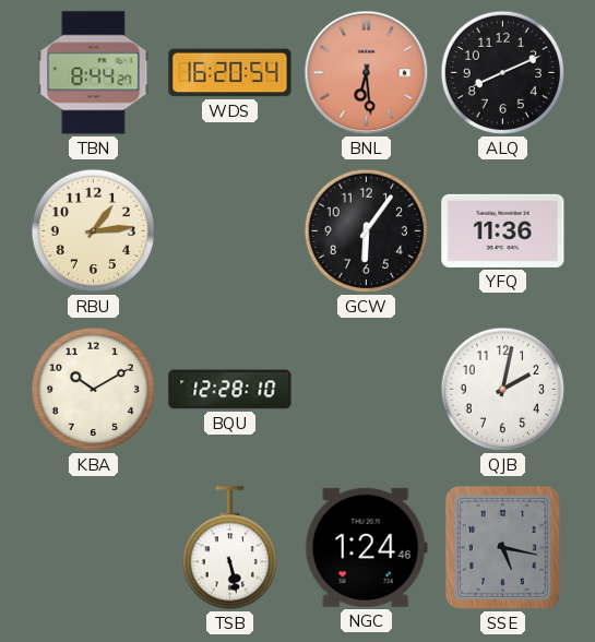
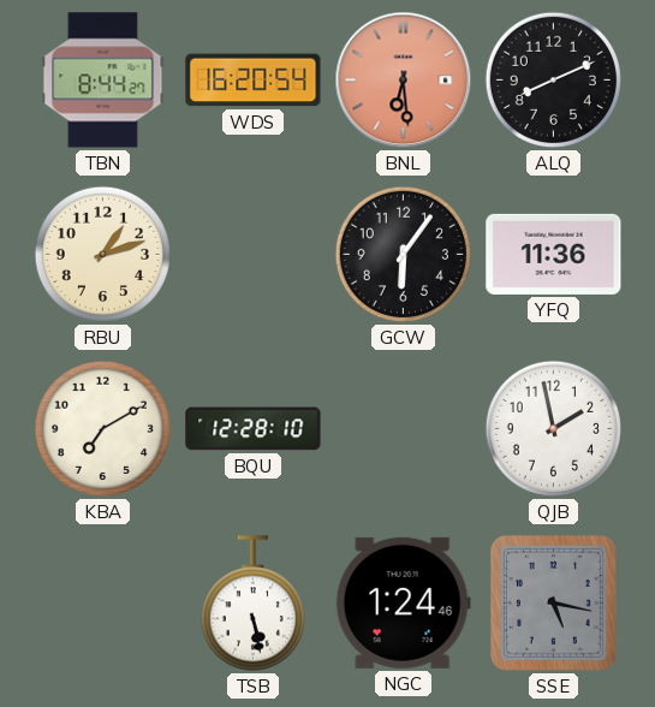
RBU: 1:14 -> 1:12
KBA: 10:10 -> 7:10
QJB: 2:02 -> 1:58
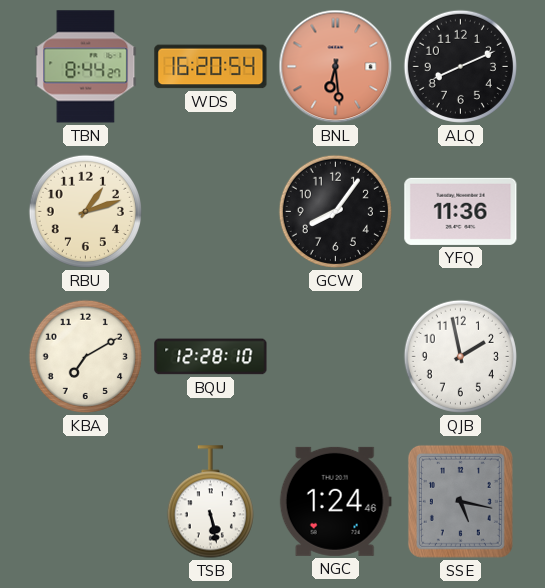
GCW: 6:06 -> 8:06
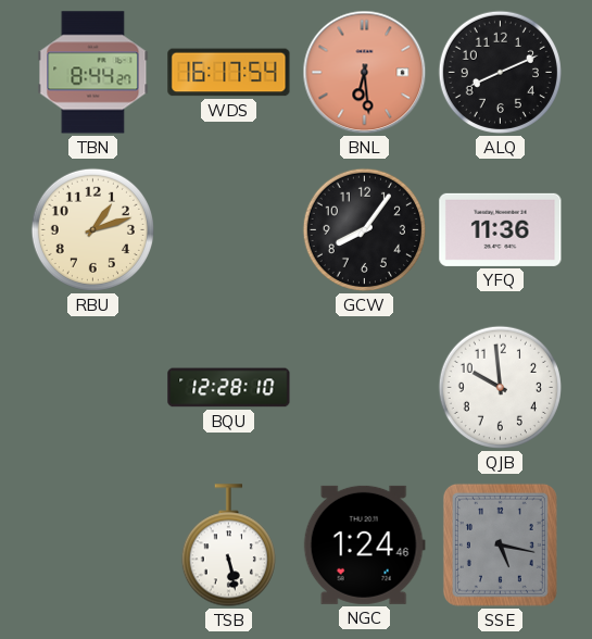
WDS: 16:20 -> 16:17
KBA: 7:10 -> none
QJB: 1:58 -> 9:59
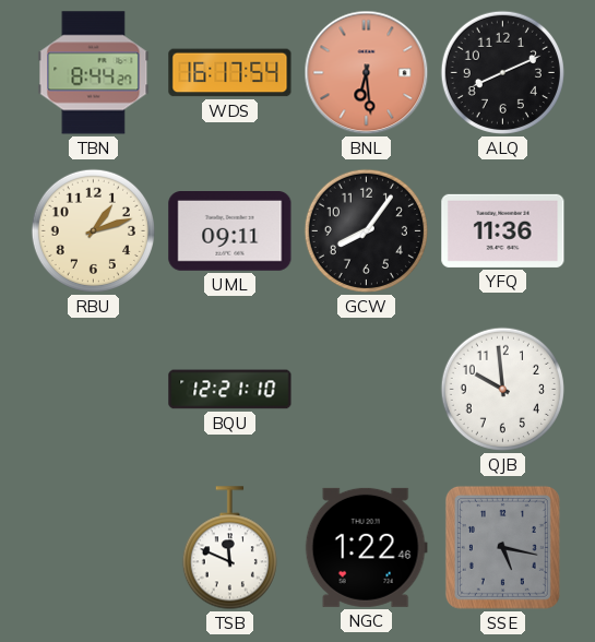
UML: none -> 09:11
BQU: 12:28 -> 12:21
TSB: 5:28 -> 11:49
NGC: 1:24 -> 1:22
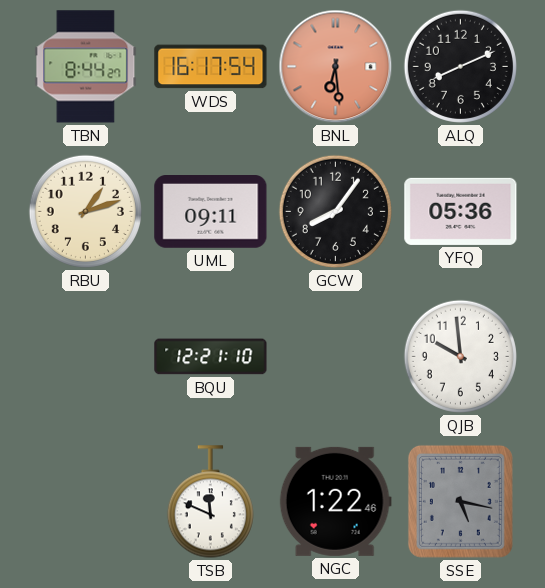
YFQ: 11:36 -> 05:36
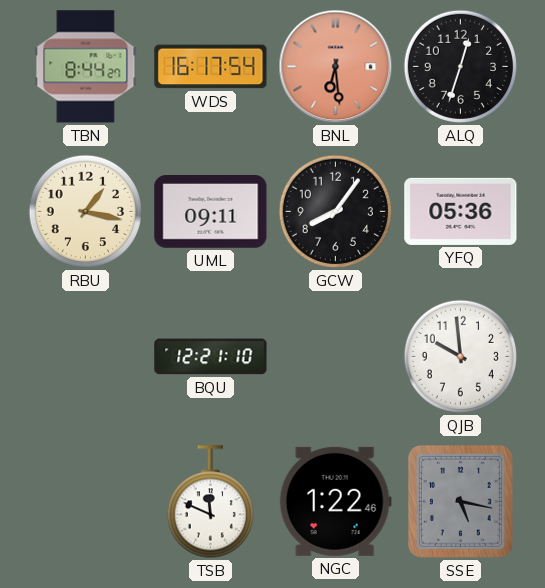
ALQ: 8:11 -> 12:33
RBU: 1:12 -> 1:17
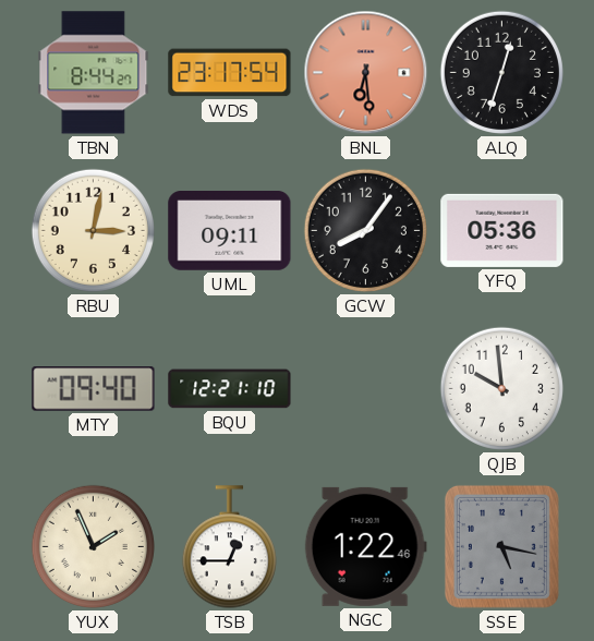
WDS: 16:17 -> 23:17
RBU: 1:17 -> 3:02
MTY: none -> 09:40
YUX: none -> 1:56
TSB: 11:49 -> 12:45
